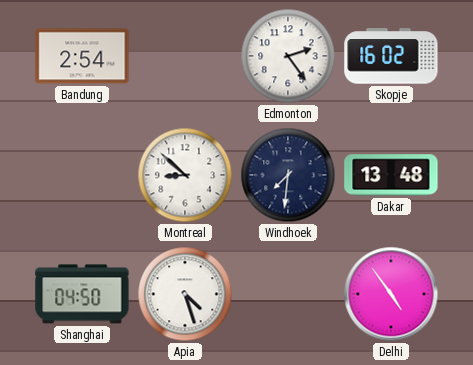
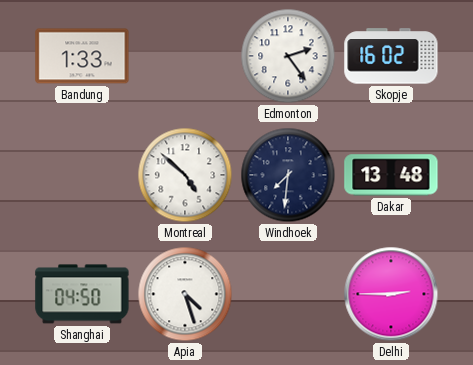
Bandung: 2:54 -> 1:33
Montreal: 8:52 -> 4:52
Delhi: 4:54 -> 2:45
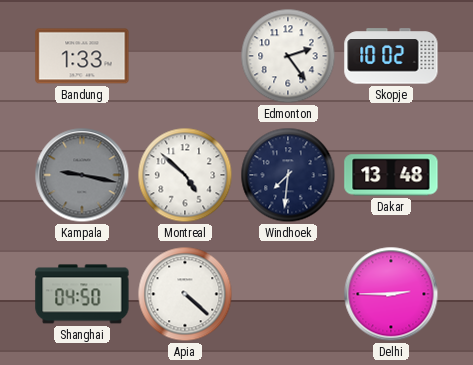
Skopje: 16:02 -> 10:02
Kampala: none -> 9:17
Apia: 4:27 -> 4:22
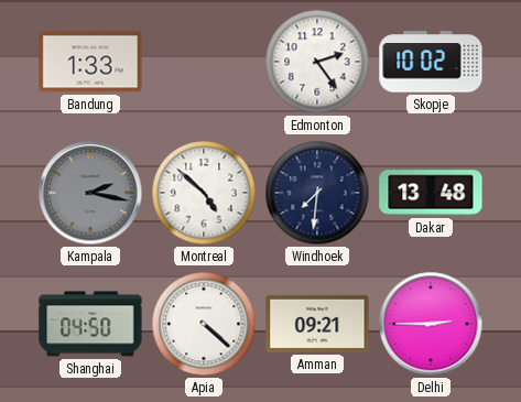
Kampala: 9:17 -> 2:17
Amman: none -> 09:21
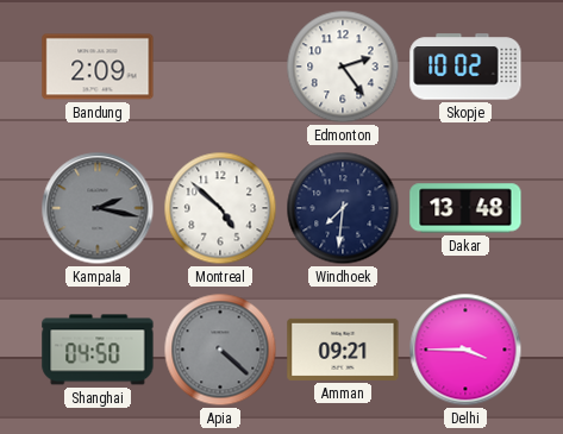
Bandung: 1:33 -> 2:09
Apia dial: white -> grey
Delhi: 2:45 -> 3:45
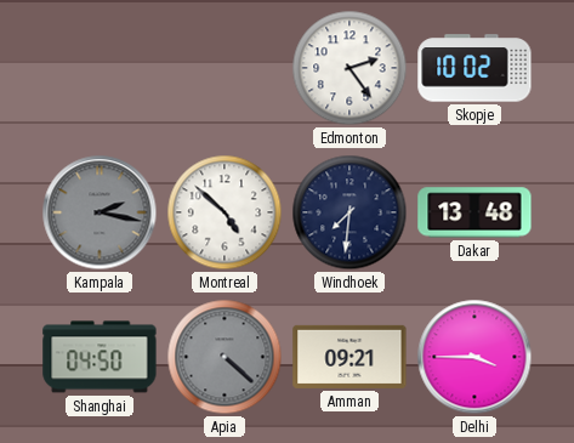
Bandung: 2:09 -> none
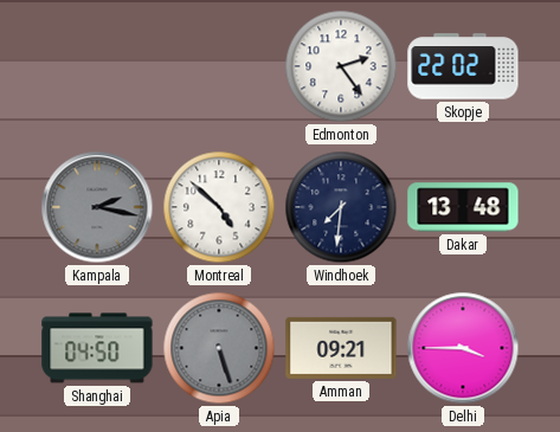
Skopje: 10:02 -> 22:02
Apia: 4:22 -> 5:27
